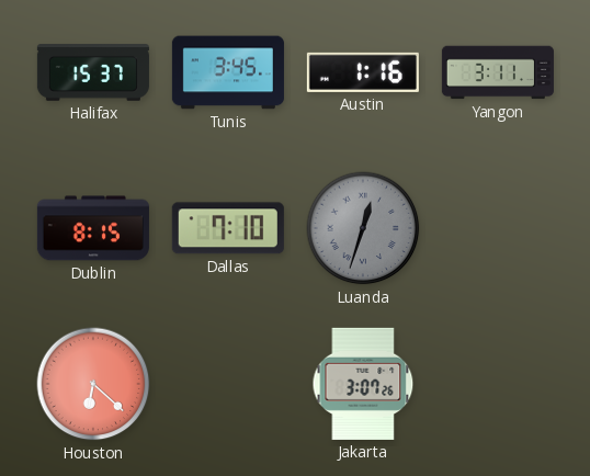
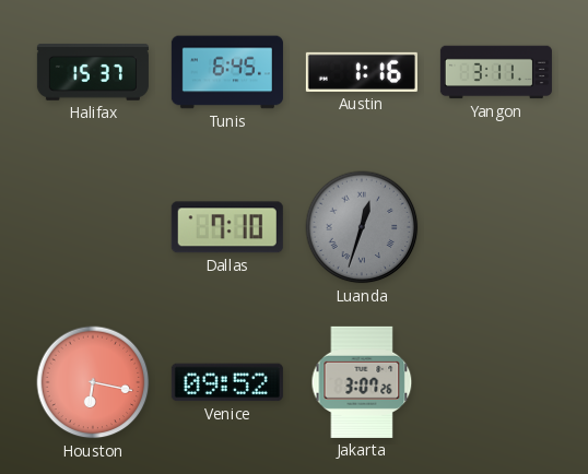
Tunis: 3:45 -> 6:45
Dublin: 8:15 -> none
Houston: 6:22 -> 6:17
Venice: none -> 09:52
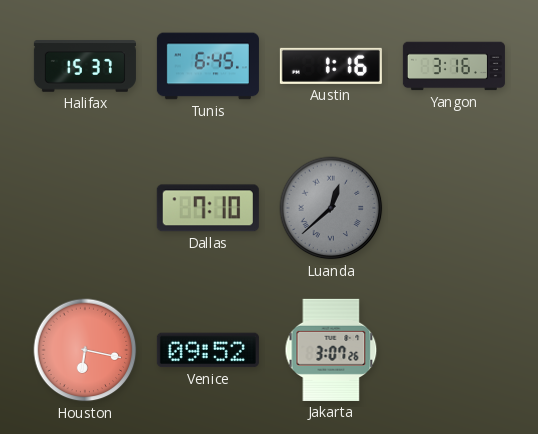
Yangon: 3:11 -> 3:16
Luanda: 12:33 -> 12:38
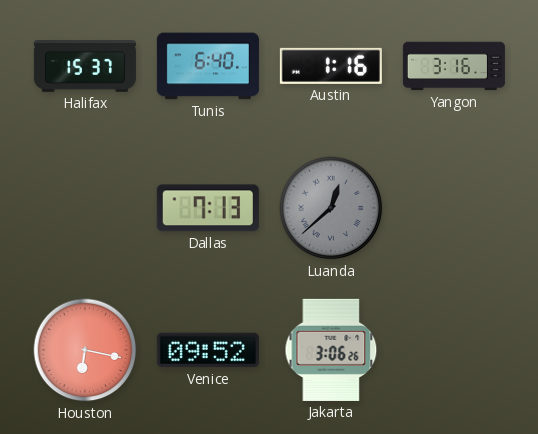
Tunis: 6:45 -> 6:40
Dallas: 7:10 -> 7:13
Jakarta: 3:07 -> 3:06
